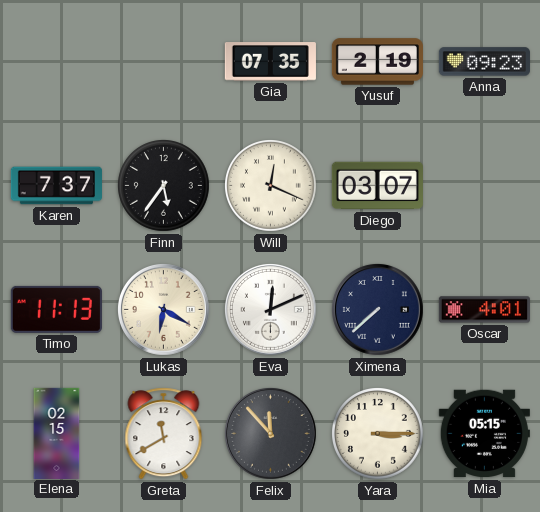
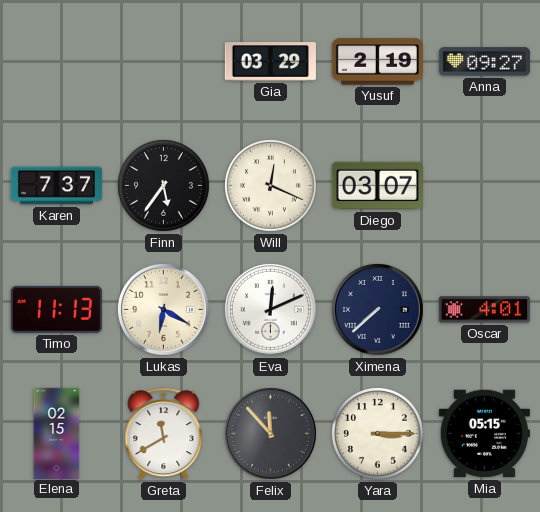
Gia: 07:35 -> 03:29
Anna: 09:23 -> 09:27
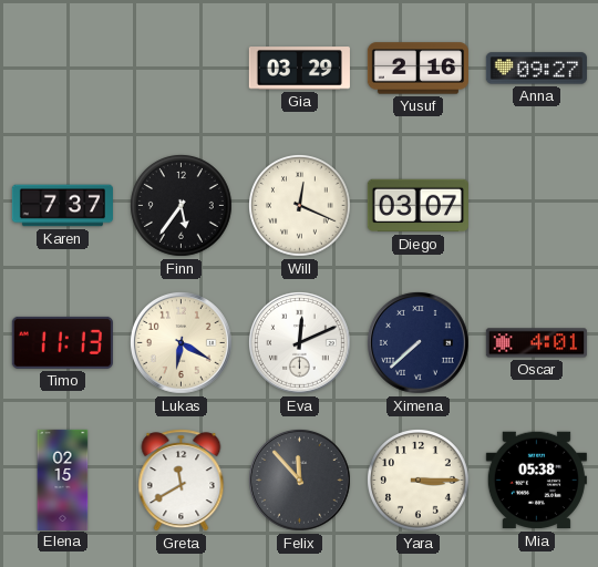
Yusuf: 2:19 -> 2:16
Mia: 05:15 -> 05:38
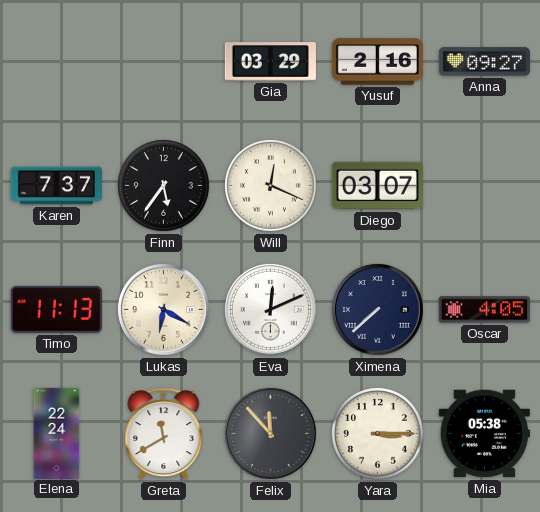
Oscar: 4:01 -> 4:05
Elena: 02:15 -> 22:24
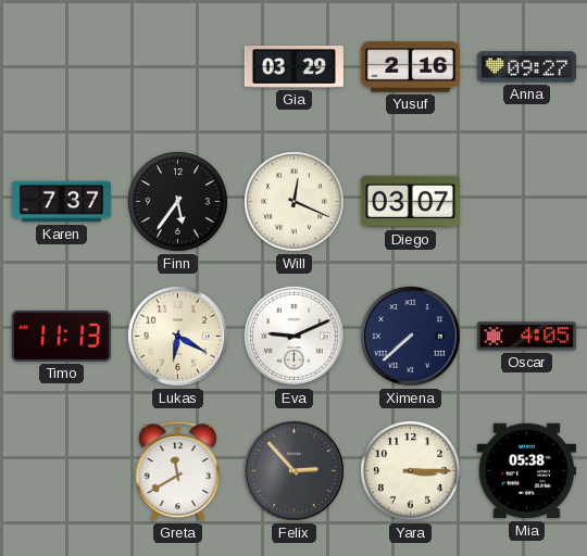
Eva: 12:11 -> 9:11
Elena: 22:24 -> none
Felix: 11:53 -> 2:53
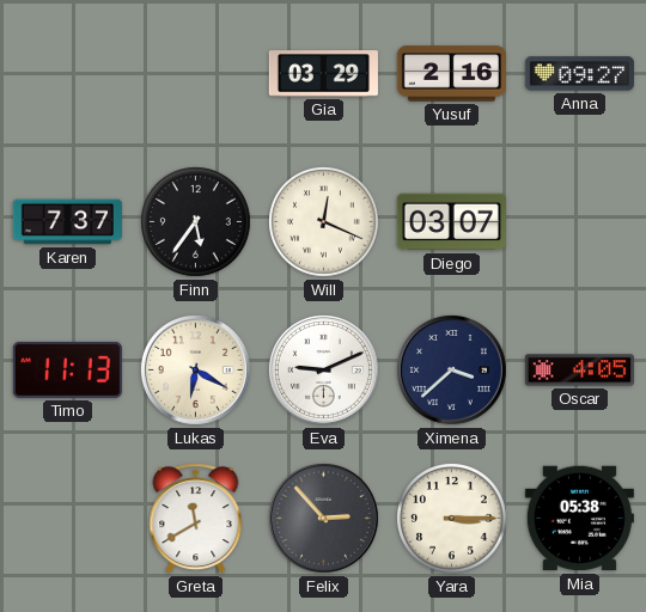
Ximena: 7:38 -> 3:38
